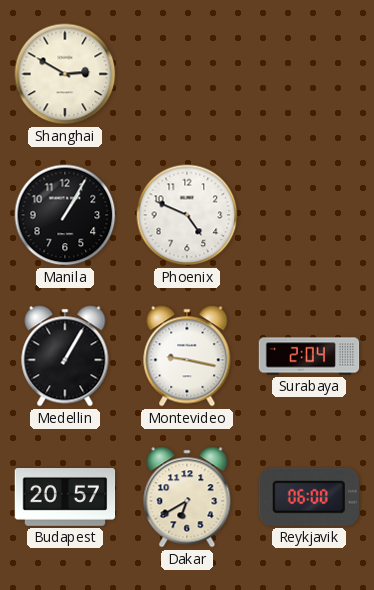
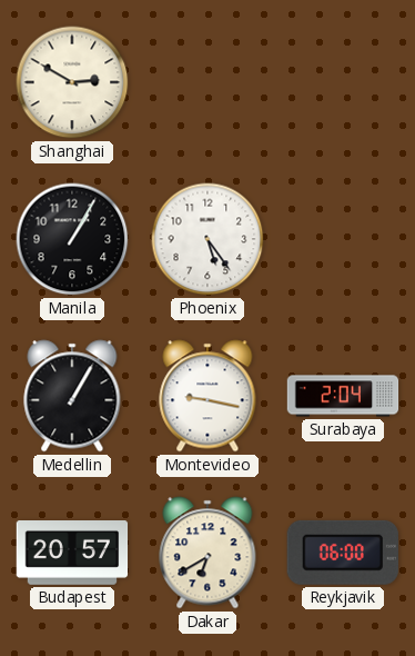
Phoenix: 4:49 -> 5:24
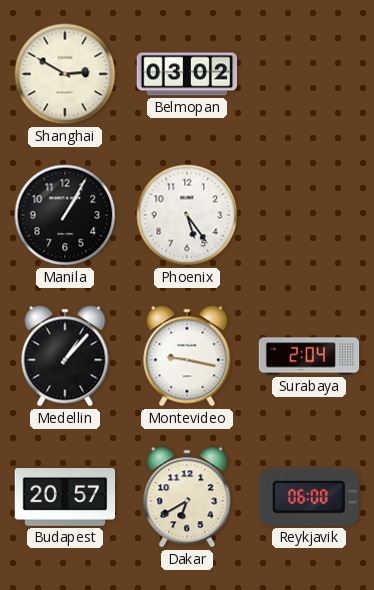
Belmopan: none -> 03:02
Medellin: 1:05 -> 1:07
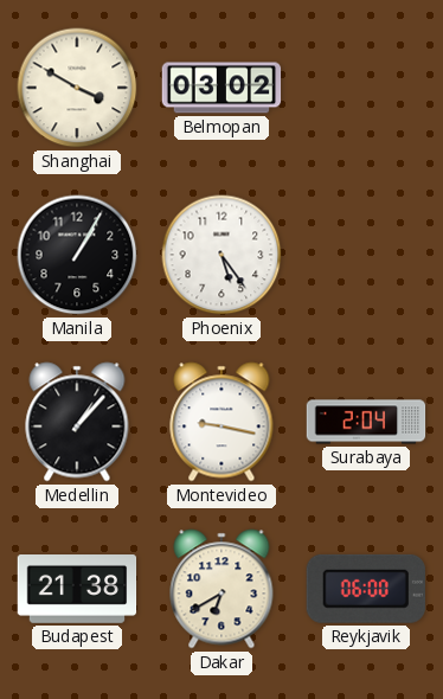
Shanghai: 2:50 -> 3:50
Budapest: 20:57 -> 21:38
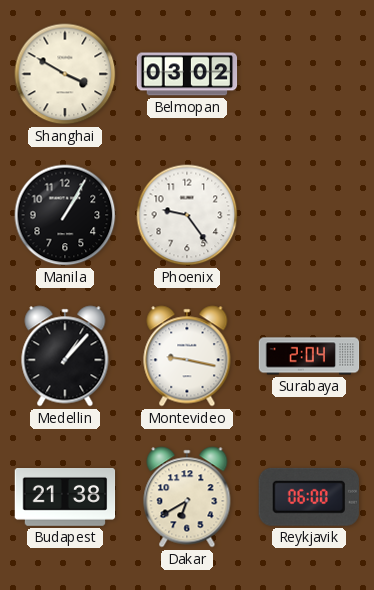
Phoenix: 5:24 -> 9:24
